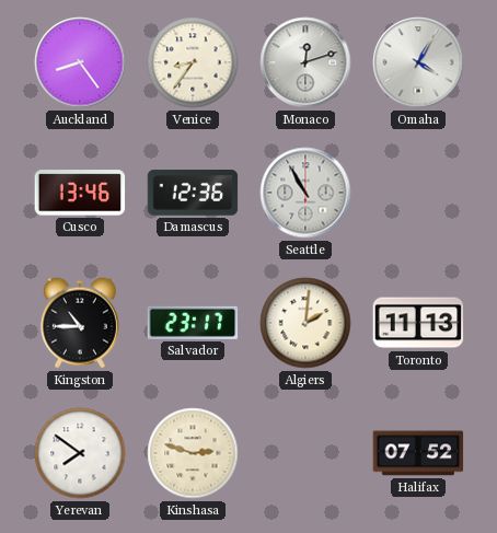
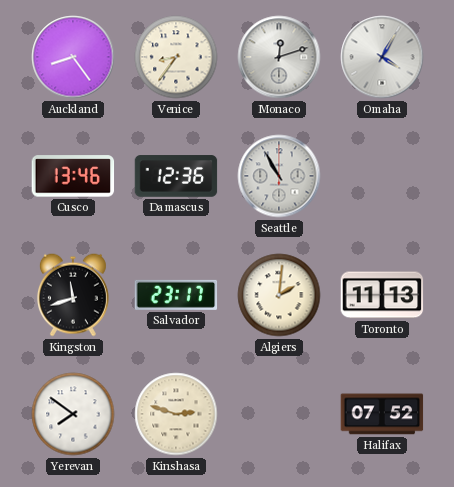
Kingston: 10:45 -> 11:42
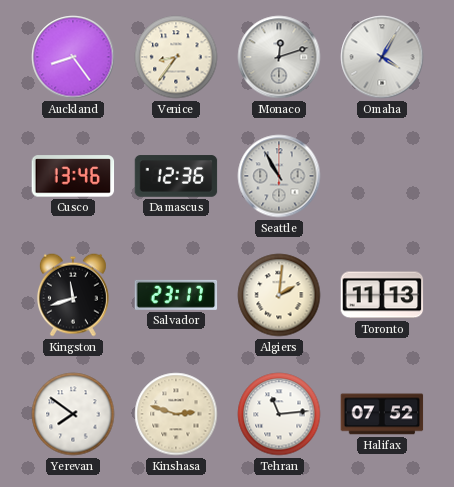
Tehran: none -> 11:14
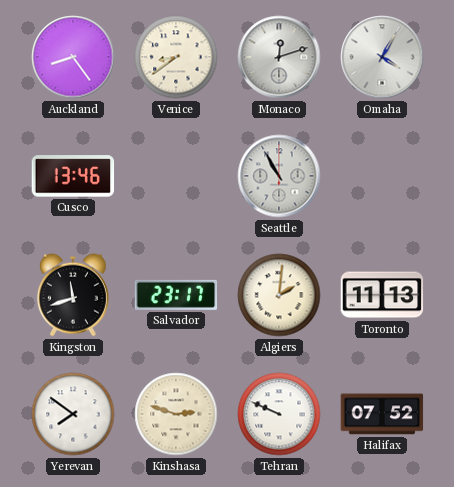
Venice: 8:36 -> 8:39
Damascus: 12:36 -> none
Tehran: 11:14 -> 9:49
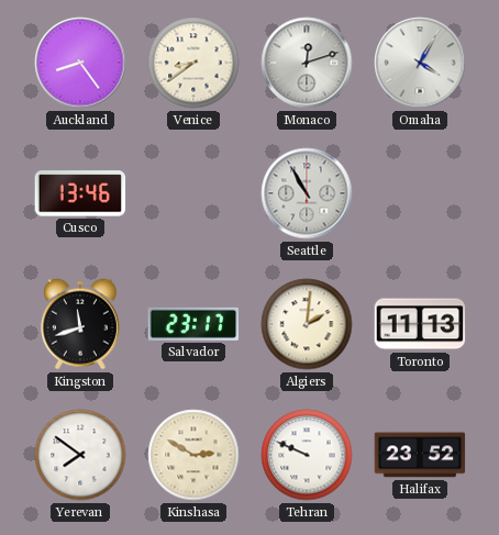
Kinshasa: 2:48 -> 2:50
Halifax: 07:52 -> 23:52
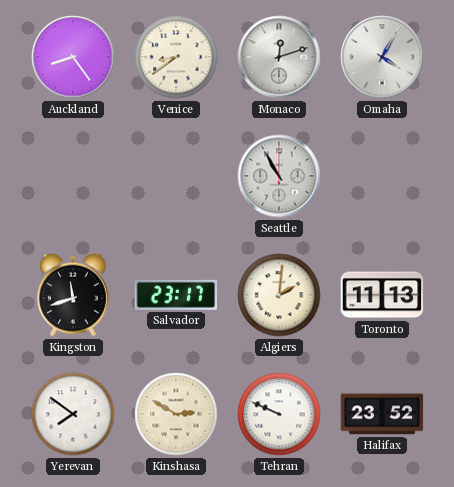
Cusco: 13:46 -> none
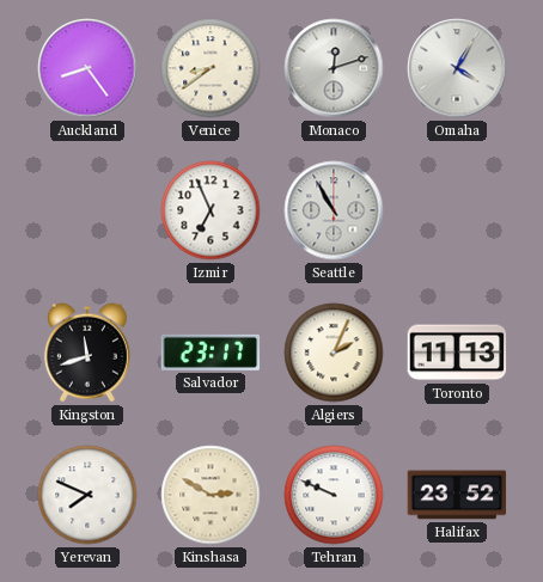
Izmir: none -> 6:56
Algiers: 2:01 -> 2:04
Yerevan: 7:51 -> 7:49
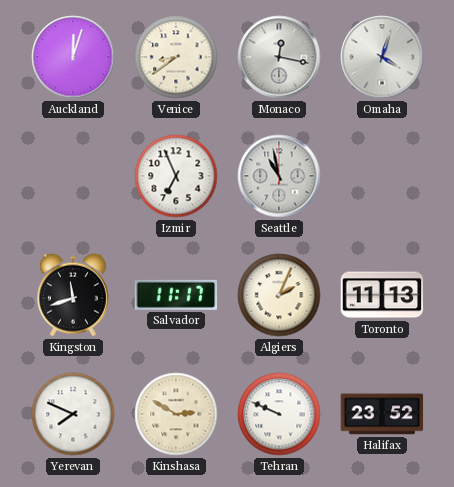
Auckland: 8:24 -> 12:03
Monaco: 12:12 -> 12:17
Omaha: 4:05 -> 4:03
Seattle: 10:55 -> 10:58
Salvador: 23:17 -> 11:17
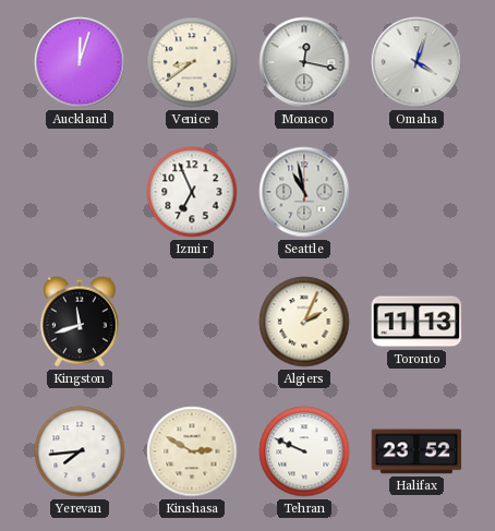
Salvador: 11:17 -> none
Yerevan: 7:49 -> 7:44
